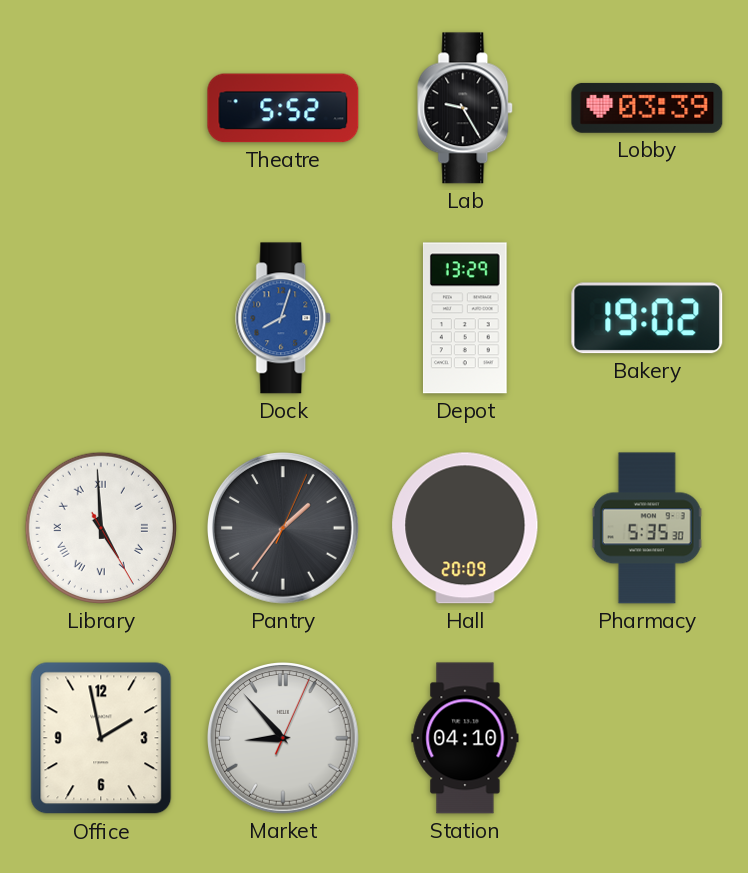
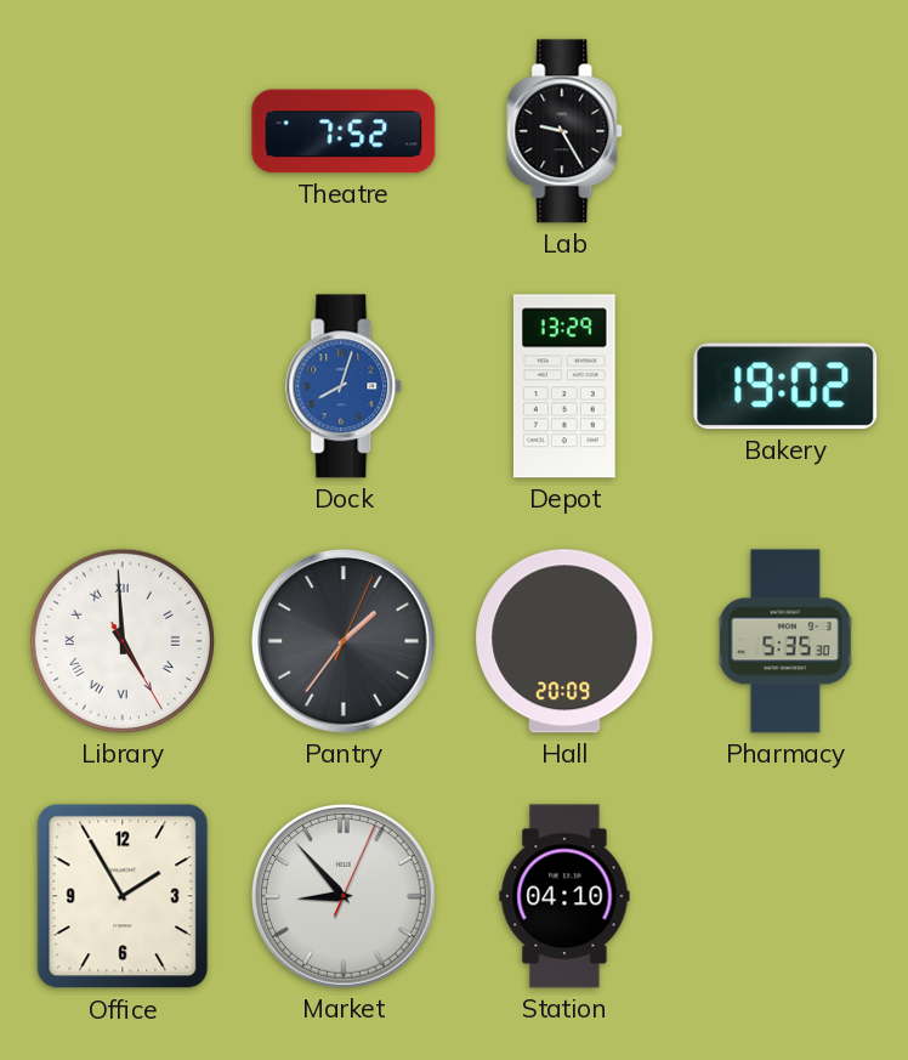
Theatre: 5:52 -> 7:52
Lobby: 03:39 -> none
Office: 1:58 -> 1:55
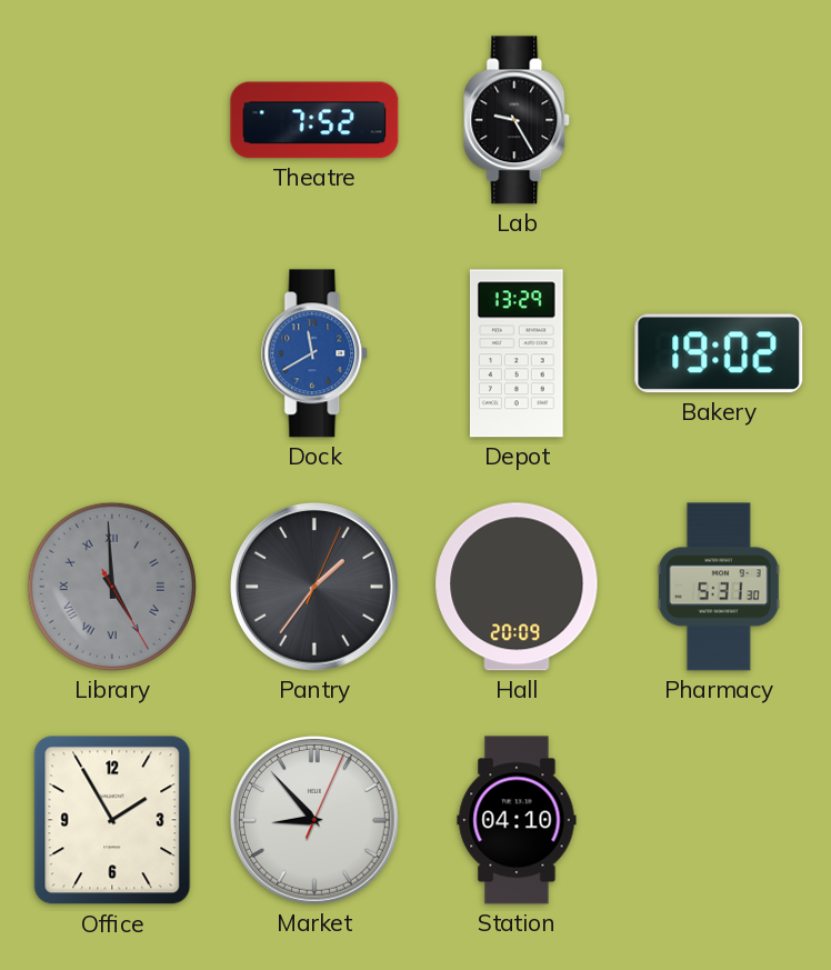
Dock: 8:03 -> 11:40
Library dial: white -> grey
Pharmacy: 5:35 -> 5:31
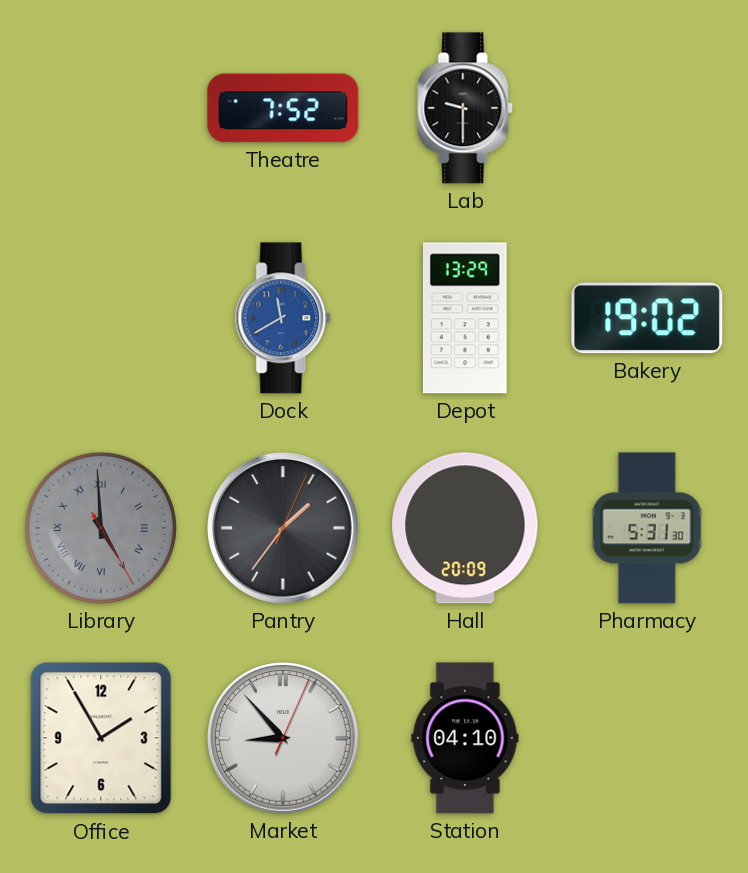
Lab: 9:25 -> 9:30
